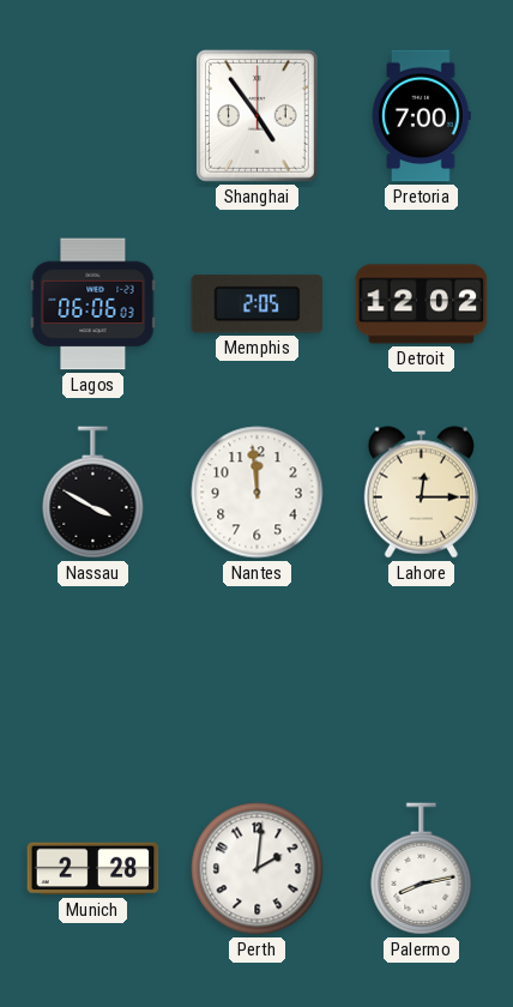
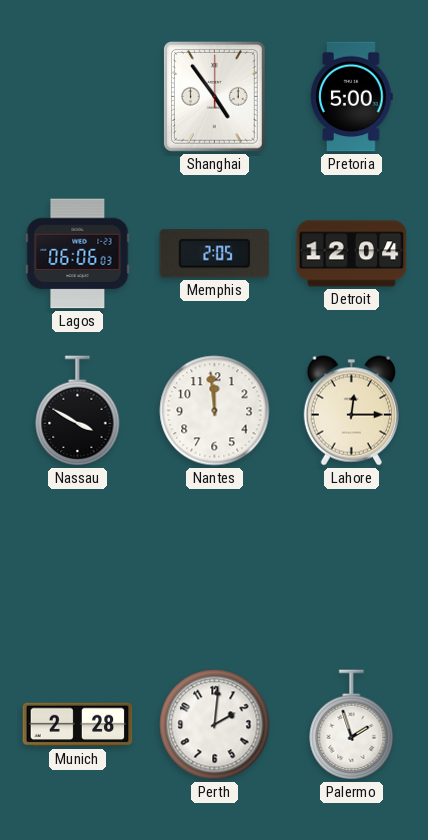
Pretoria: 7:00 -> 5:00
Detroit: 12:02 -> 12:04
Palermo: 8:13 -> 1:57
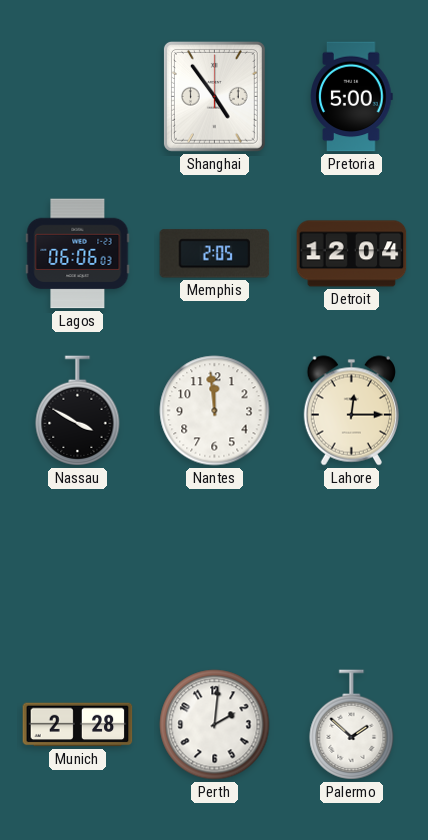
Palermo: 1:57 -> 1:52
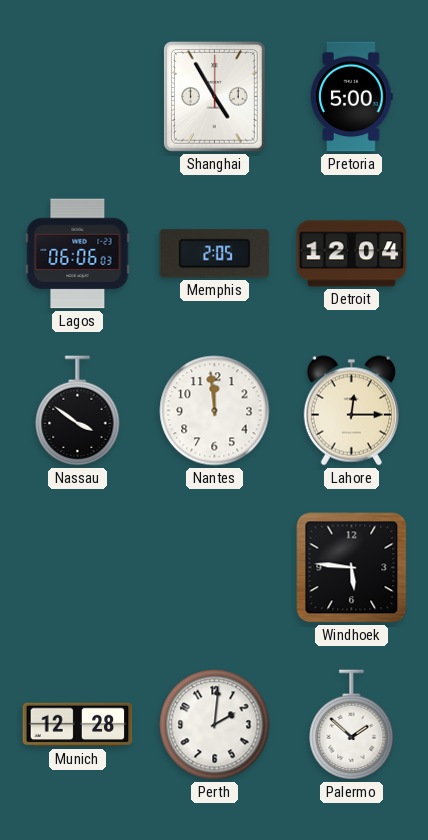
Shanghai: 4:54 -> 4:55
Nassau: 3:50 -> 3:51
Windhoek: none -> 5:46
Munich: 2:28 -> 12:28
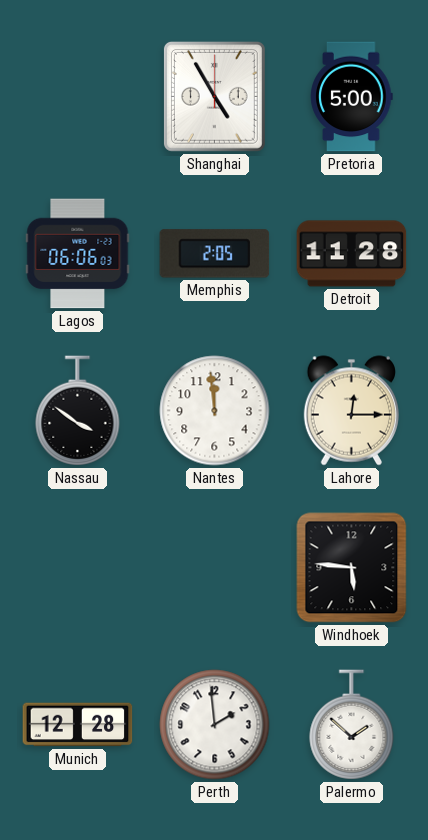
Detroit: 12:04 -> 11:28
Perth: 2:01 -> 1:59
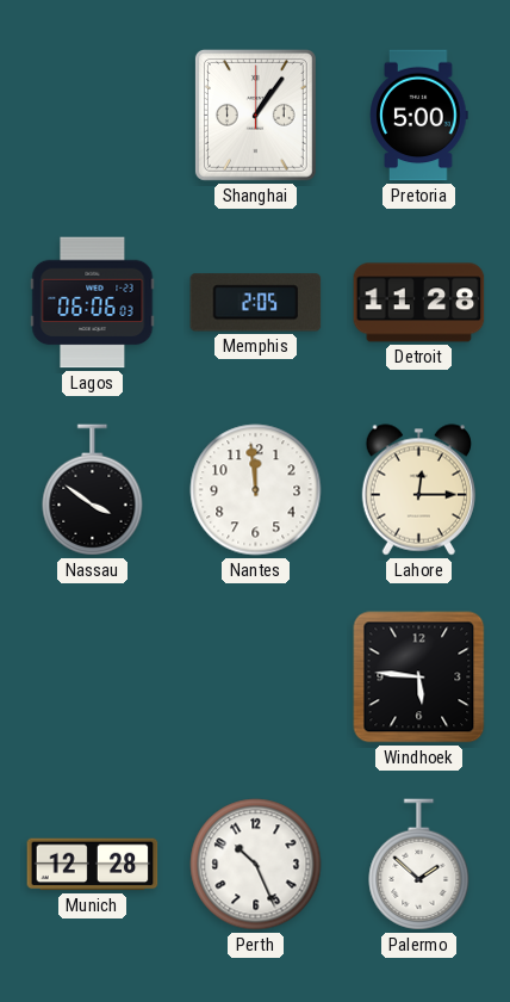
Shanghai: 4:55 -> 1:06
Perth: 1:59 -> 10:26
